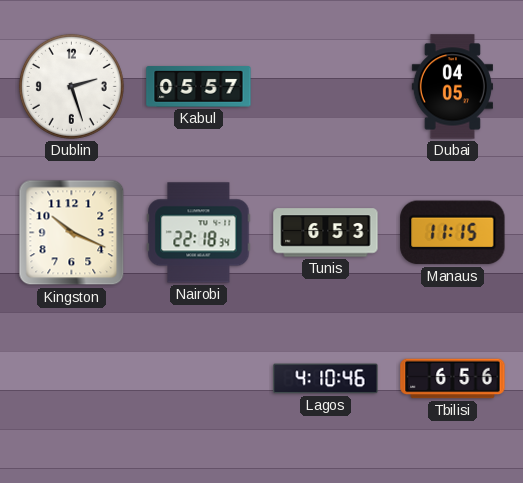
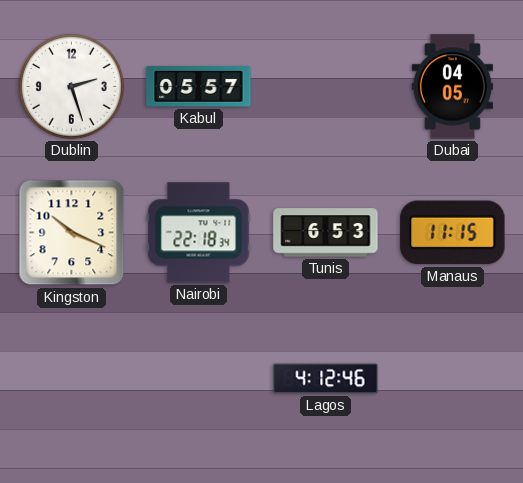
Lagos: 4:10 -> 4:12
Tbilisi: 6:56 -> none
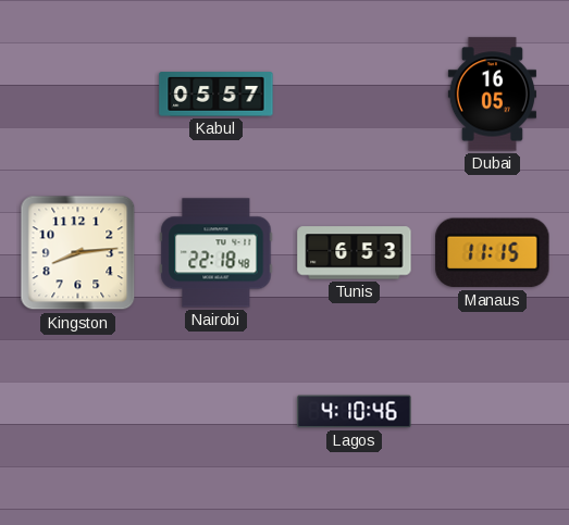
Dublin: 2:27 -> none
Dubai: 04:05 -> 16:05
Kingston: 10:19 -> 8:14
Nairobi: 22:18:34 -> 22:18:48
Lagos: 4:12 -> 4:10
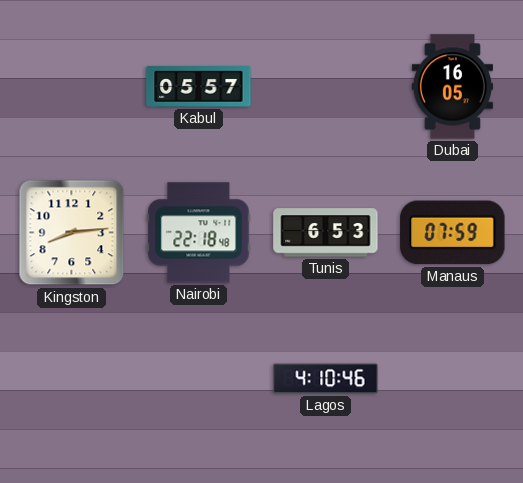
Manaus: 11:15 -> 07:59
